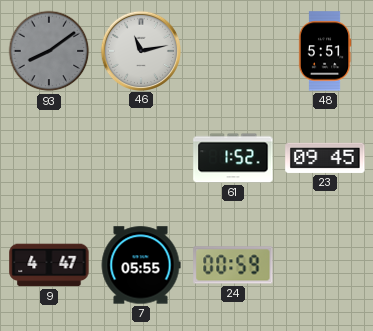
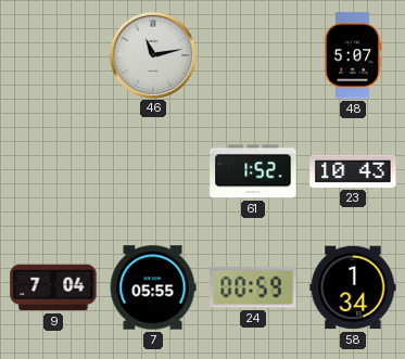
93: 8:09 -> none
48: 5:51 -> 5:07
23: 09:45 -> 10:43
9: 4:47 -> 7:04
58: none -> 1:34
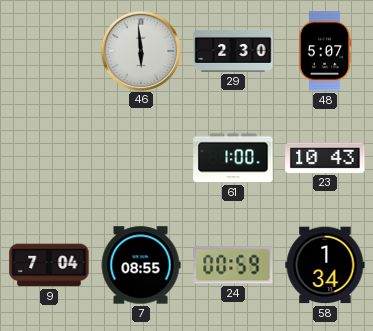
46: 11:13 -> 5:59
29: none -> 2:30
61: 1:52 -> 1:00
7: 05:55 -> 08:55
